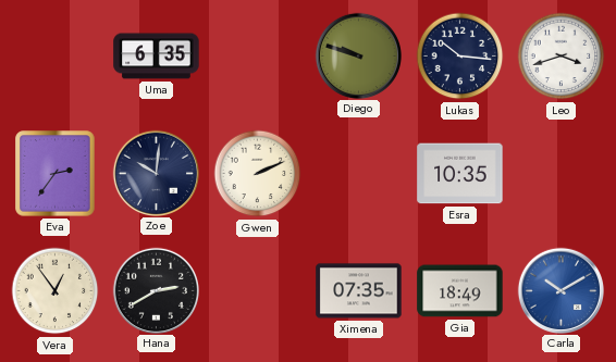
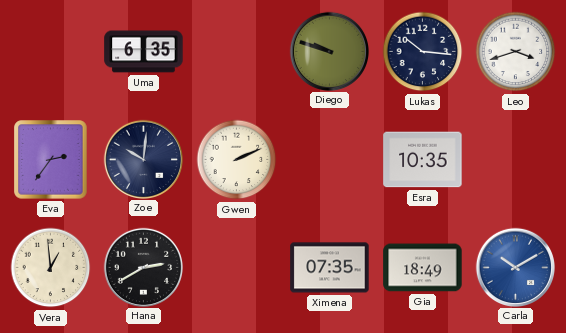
Vera: 12:54 -> 12:59
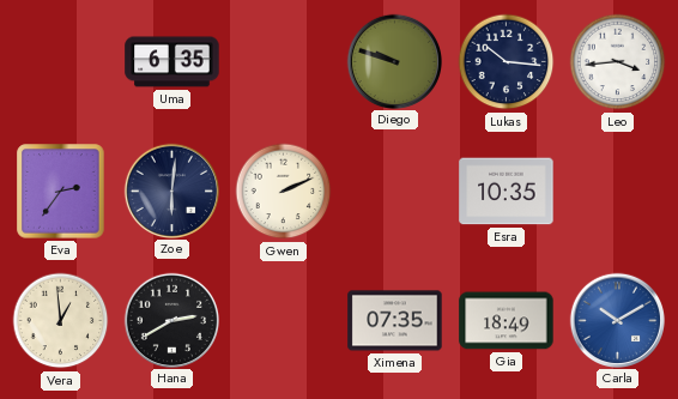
Leo: 3:42 -> 3:44
Zoe: 10:01 -> 6:01
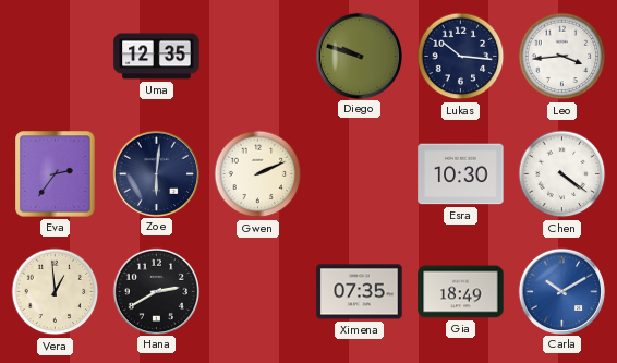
Uma: 6:35 -> 12:35
Esra: 10:35 -> 10:30
Chen: none -> 4:21
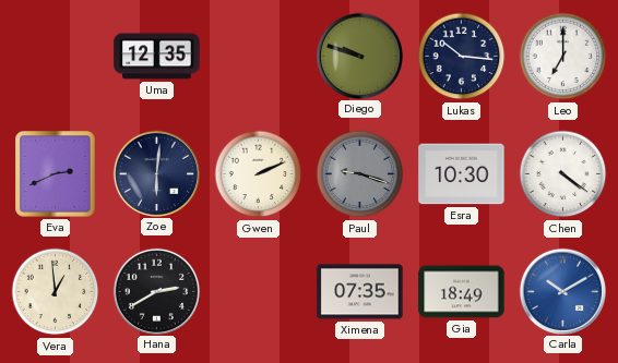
Leo: 3:44 -> 7:00
Eva: 2:36 -> 2:41
Paul: none -> 9:18
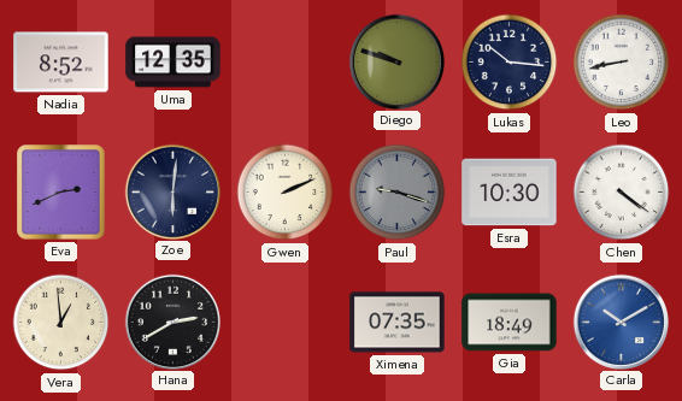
Nadia: none -> 8:52
Leo: 7:00 -> 8:43
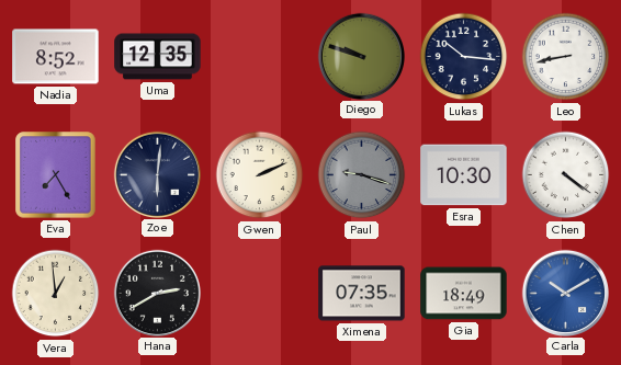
Eva: 2:41 -> 7:25
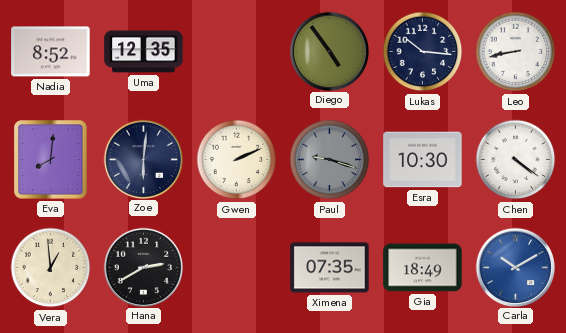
Diego: 9:48 -> 4:54
Eva: 7:25 -> 8:01
